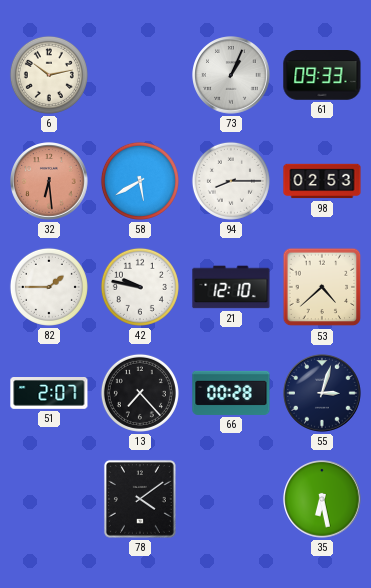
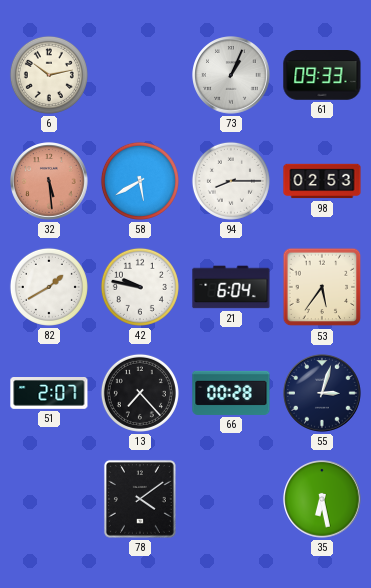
32: 6:29 -> 5:29
82: 1:45 -> 1:40
21: 12:10 -> 6:04
53: 4:38 -> 5:36
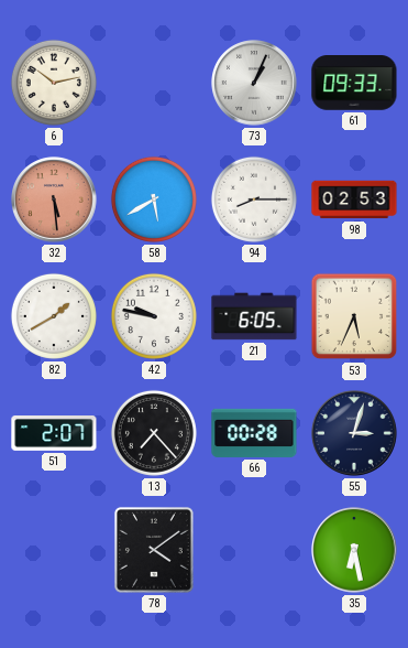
21: 6:04 -> 6:05
53: 5:36 -> 5:34
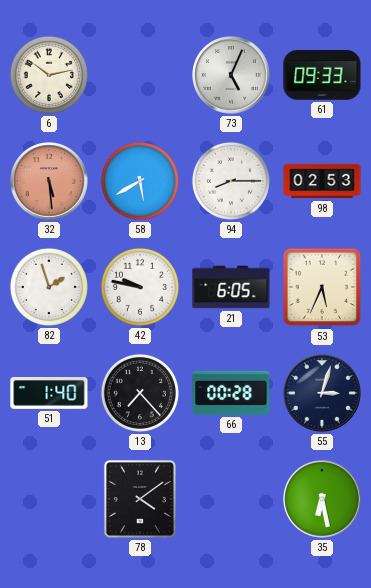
73: 1:04 -> 5:04
82: 1:40 -> 1:57
51: 2:07 -> 1:40
